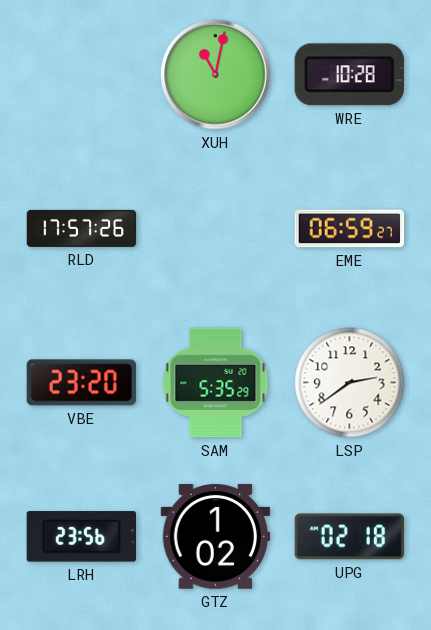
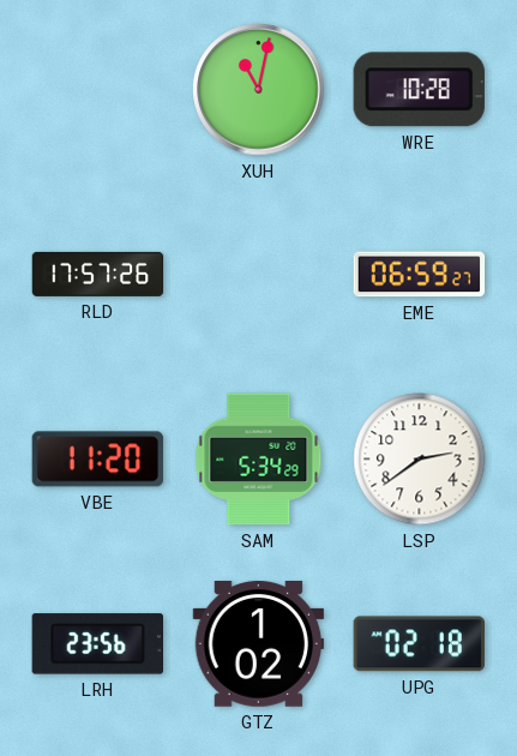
VBE: 23:20 -> 11:20
SAM: 5:35 -> 5:34
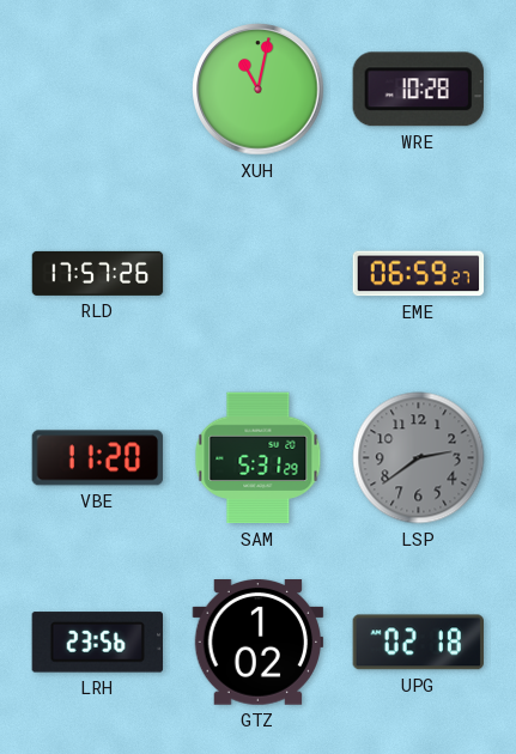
SAM: 5:34 -> 5:31
LSP dial: white -> grey
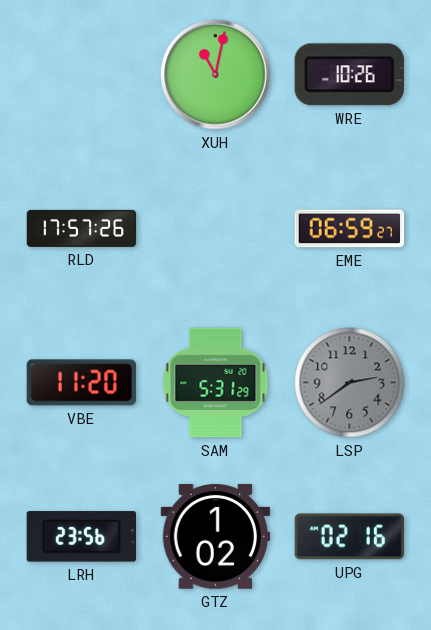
WRE: 10:28 -> 10:26
UPG: 02:18 -> 02:16
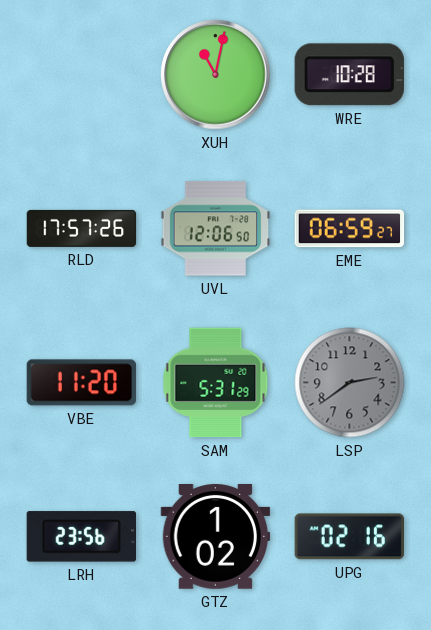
WRE: 10:26 -> 10:28
UVL: none -> 12:06
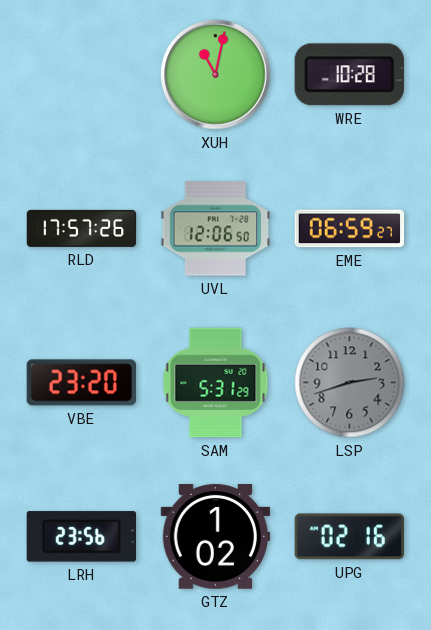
VBE: 11:20 -> 23:20
LSP: 2:39 -> 2:42
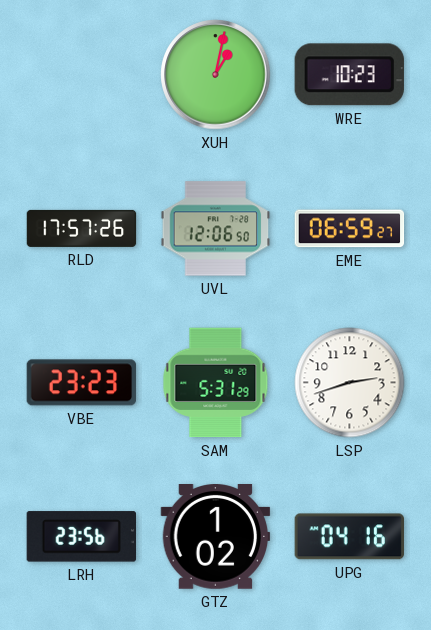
XUH: 11:02 -> 1:02
WRE: 10:28 -> 10:23
VBE: 23:20 -> 23:23
LSP dial: grey -> white
UPG: 02:16 -> 04:16
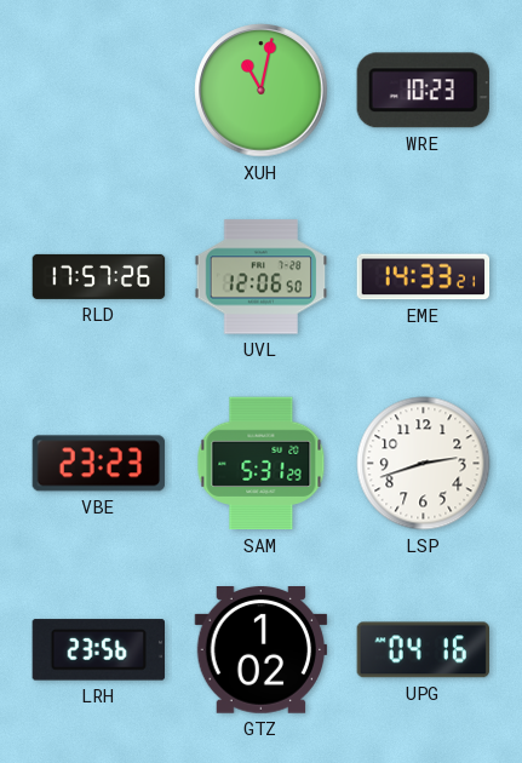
XUH: 1:02 -> 11:02
EME: 06:59 -> 14:33
